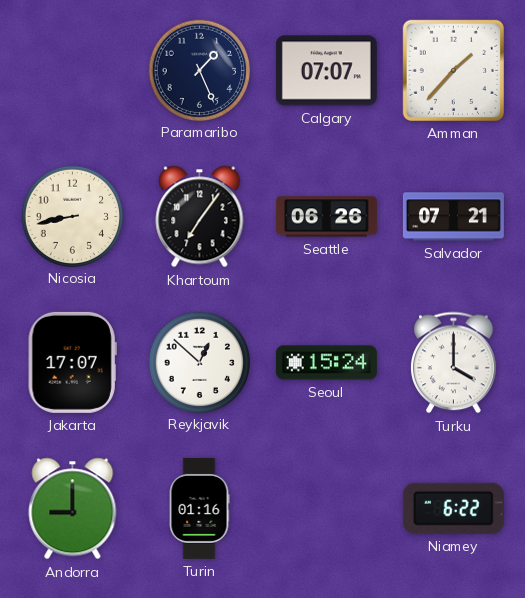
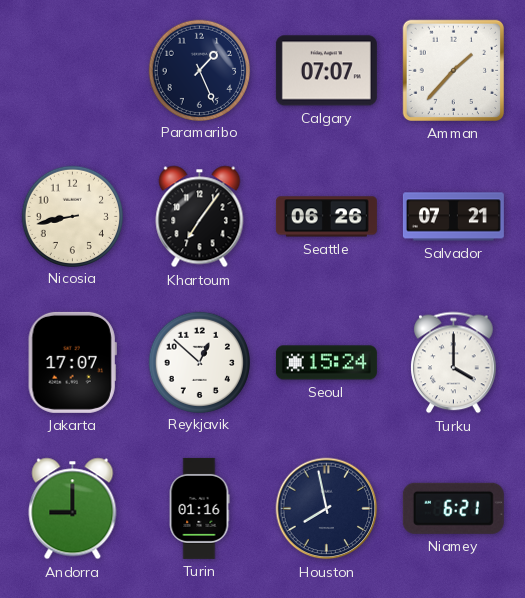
Houston: none -> 7:58
Niamey: 6:22 -> 6:21
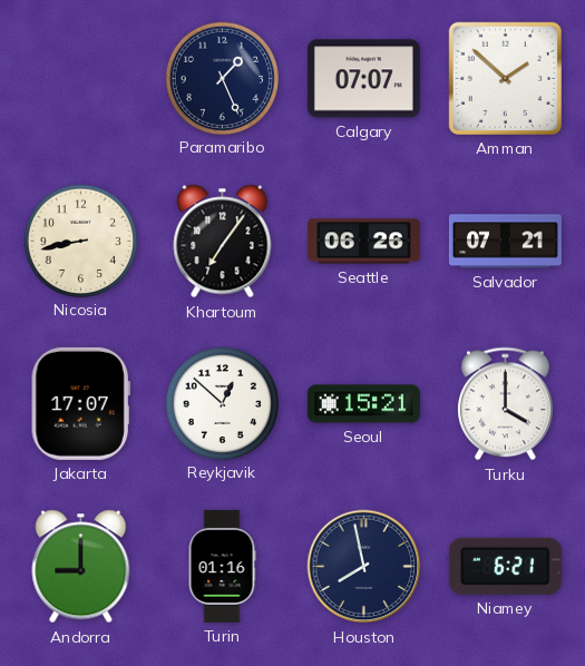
Amman: 1:37 -> 1:52
Seoul: 15:24 -> 15:21
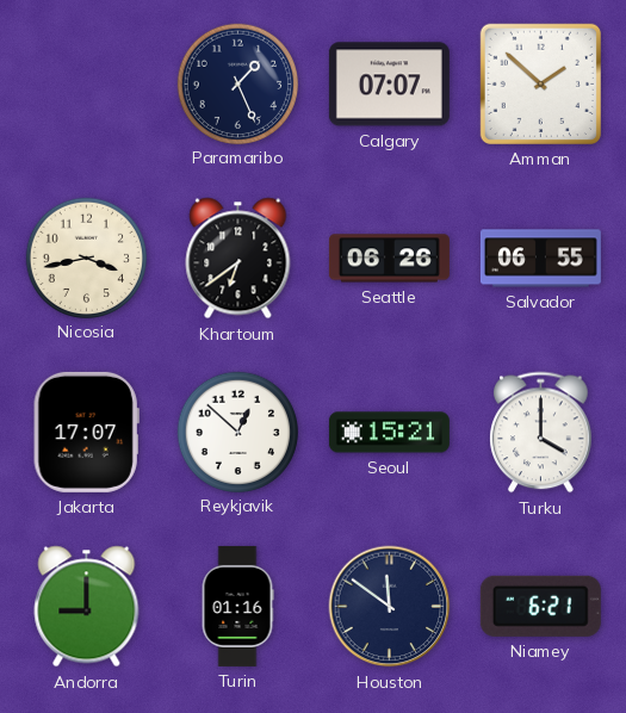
Nicosia: 8:43 -> 3:43
Khartoum: 7:06 -> 6:39
Salvador: 07:21 -> 06:55
Houston: 7:58 -> 11:51
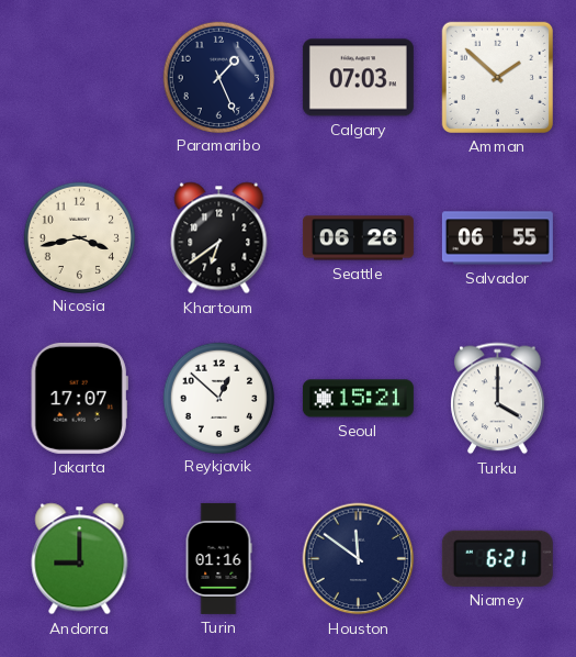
Calgary: 07:07 -> 07:03
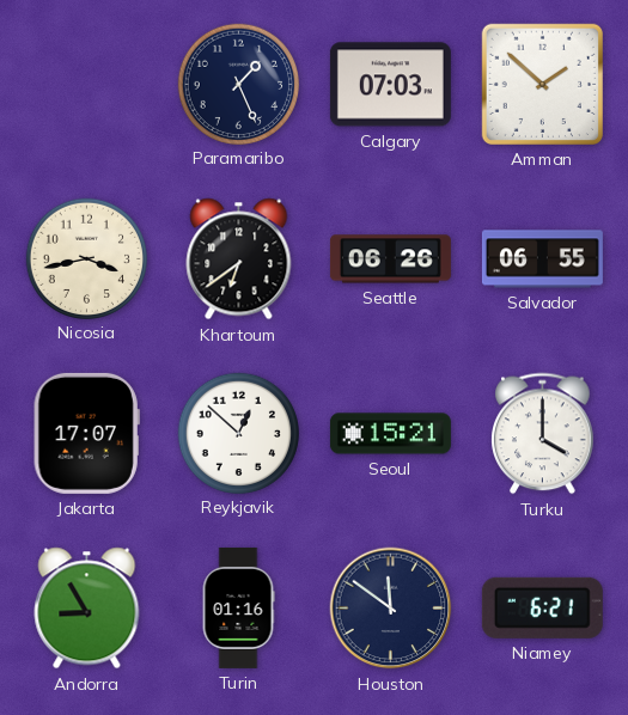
Andorra: 9:00 -> 8:55
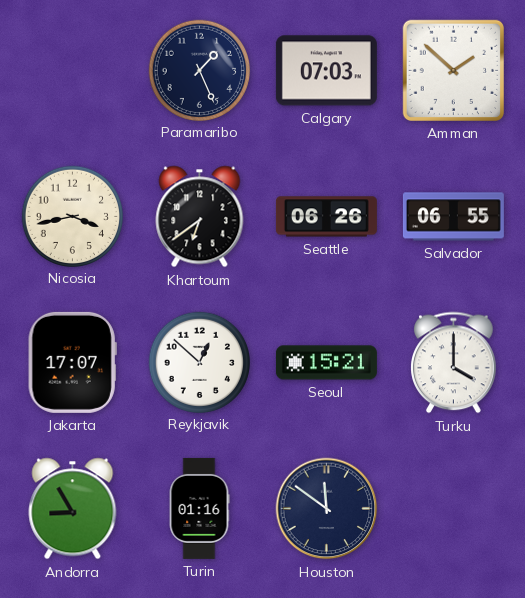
Niamey: 6:21 -> none
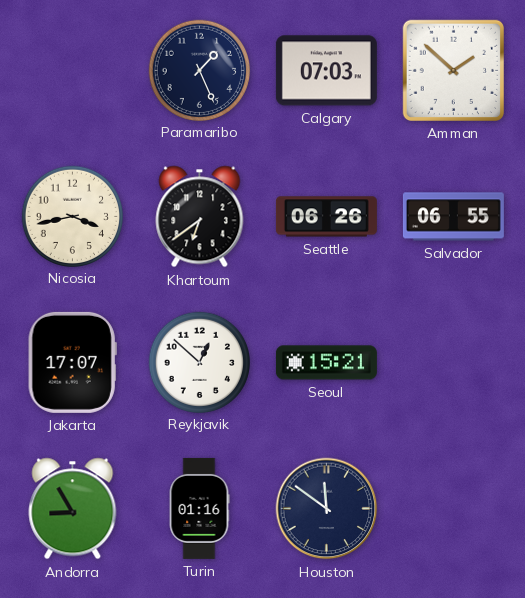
Turku: 4:00 -> none
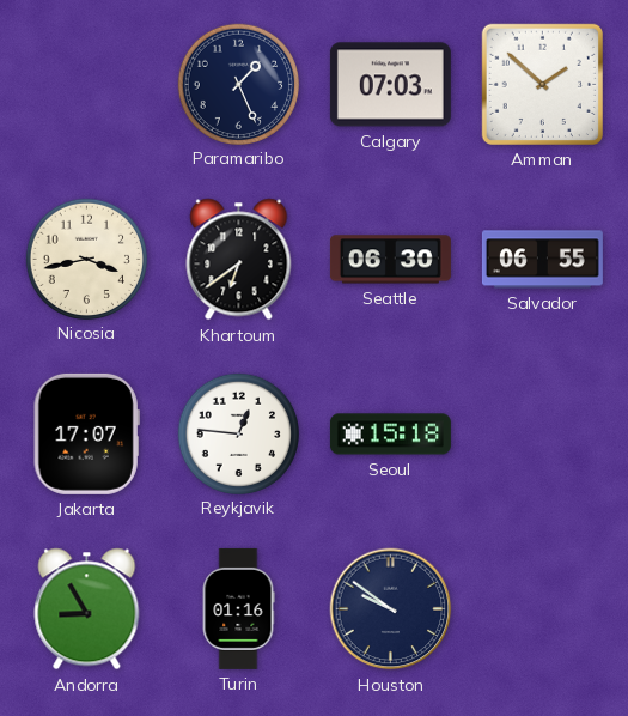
Seattle: 06:26 -> 06:30
Reykjavik: 12:52 -> 12:46
Seoul: 15:21 -> 15:18
Houston: 11:51 -> 9:51
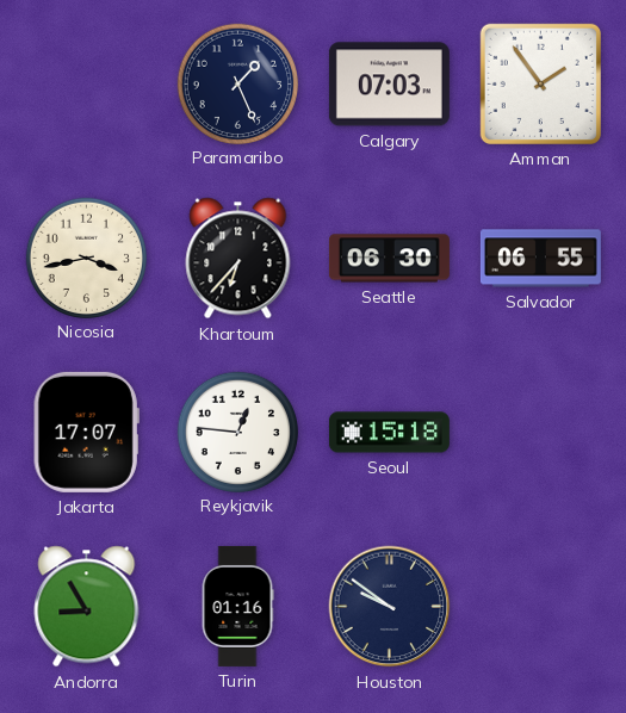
Amman: 1:52 -> 1:54
Khartoum: 6:39 -> 6:37
